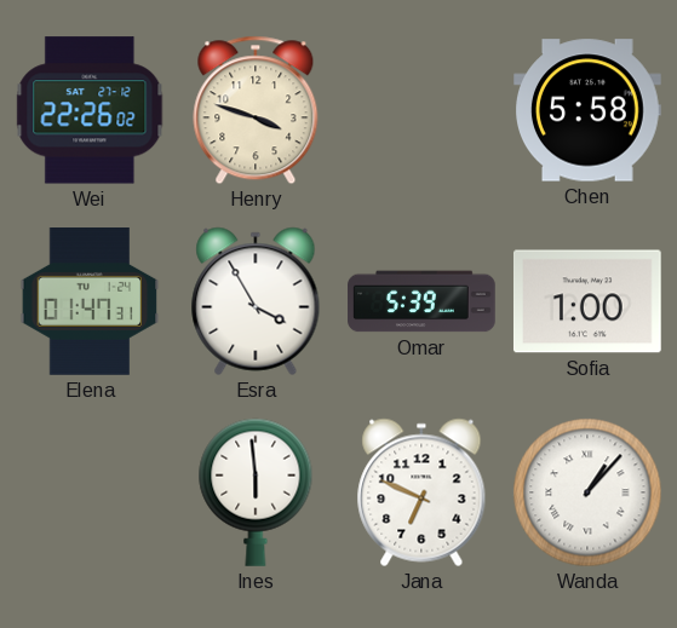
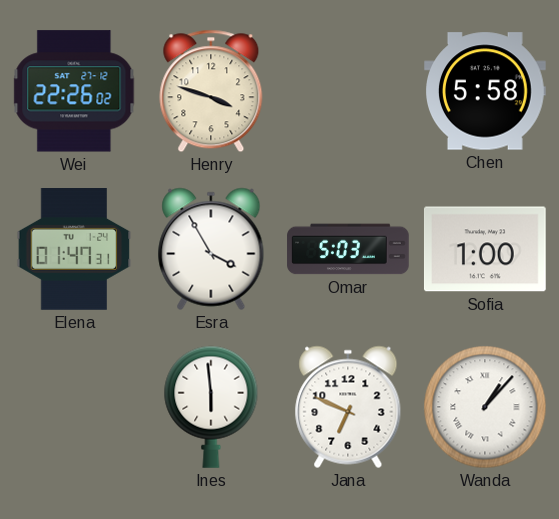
Omar: 5:39 -> 5:03
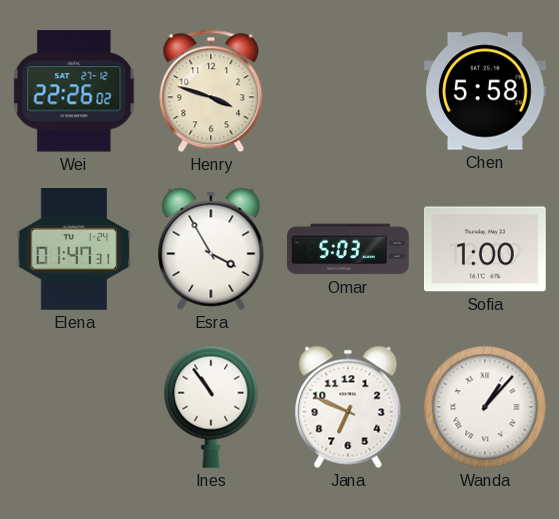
Ines: 5:59 -> 10:54
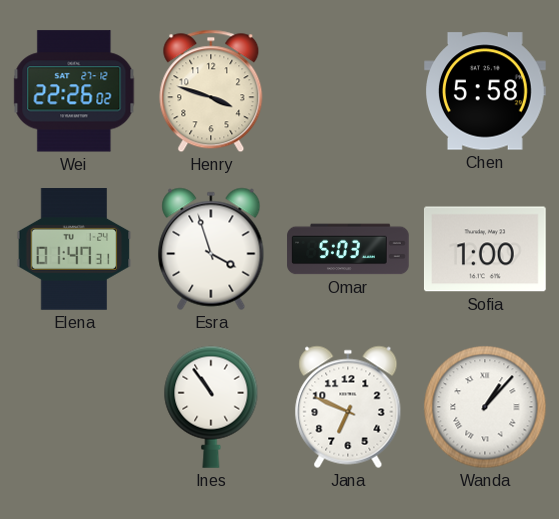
Esra: 3:55 -> 3:57
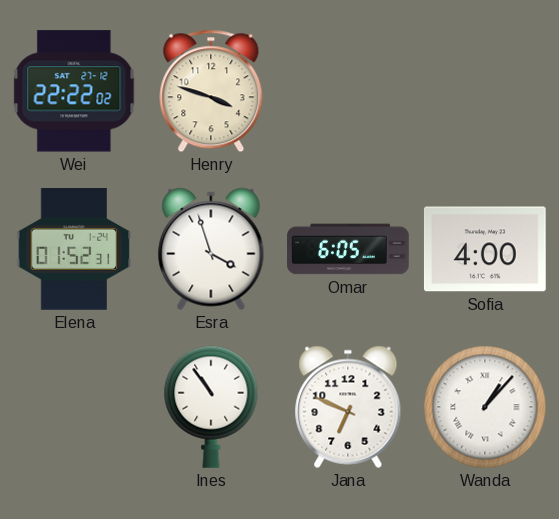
Wei: 22:26 -> 22:22
Chen: 5:58 -> none
Elena: 01:47 -> 01:52
Omar: 5:03 -> 6:05
Sofia: 1:00 -> 4:00
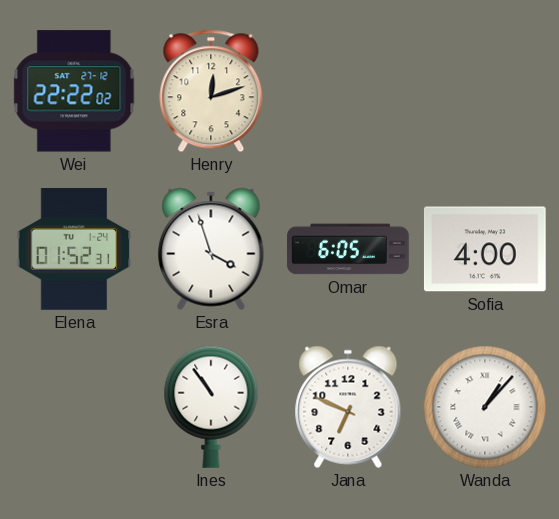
Henry: 3:48 -> 12:12
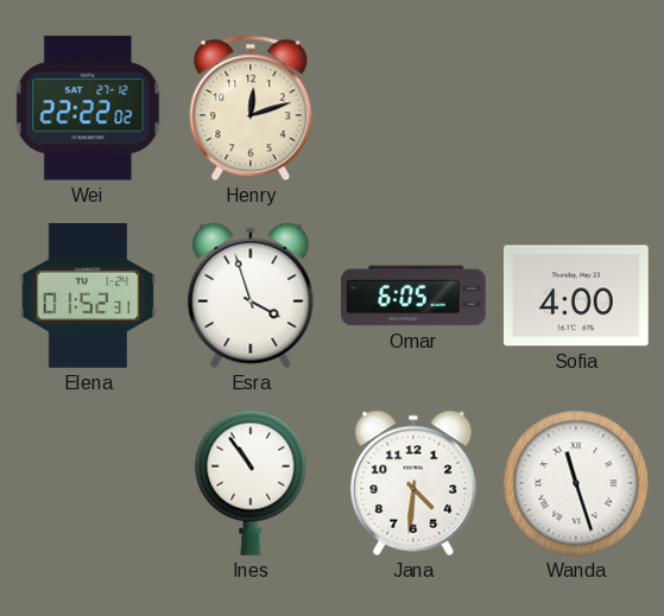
Jana: 6:49 -> 4:31
Wanda: 1:07 -> 11:27
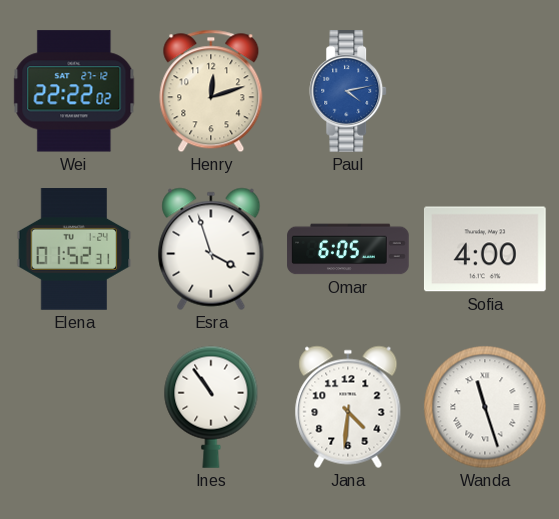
Paul: none -> 4:13
